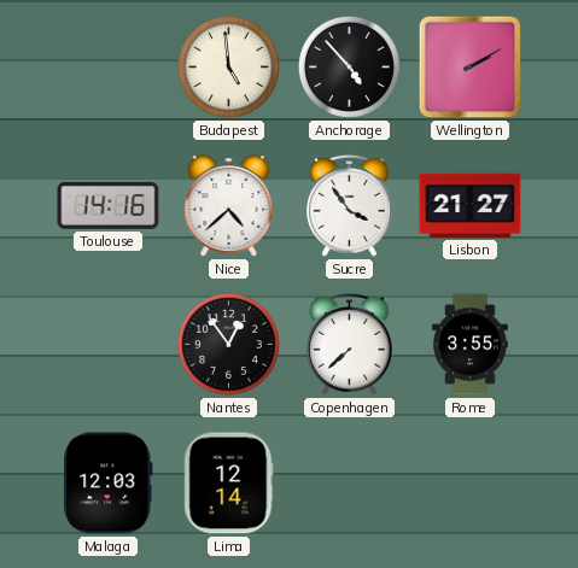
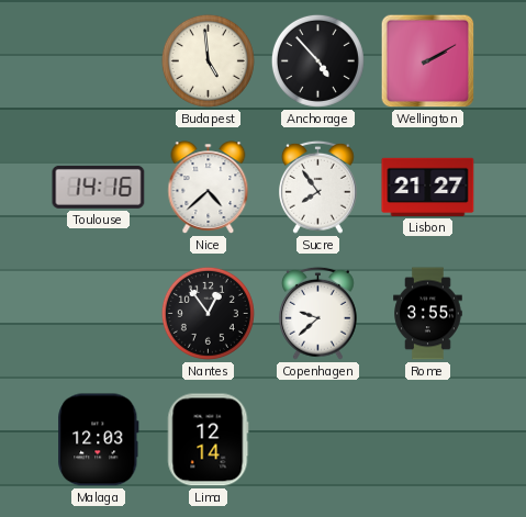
Sucre: 3:54 -> 7:54
Copenhagen: 7:38 -> 9:38
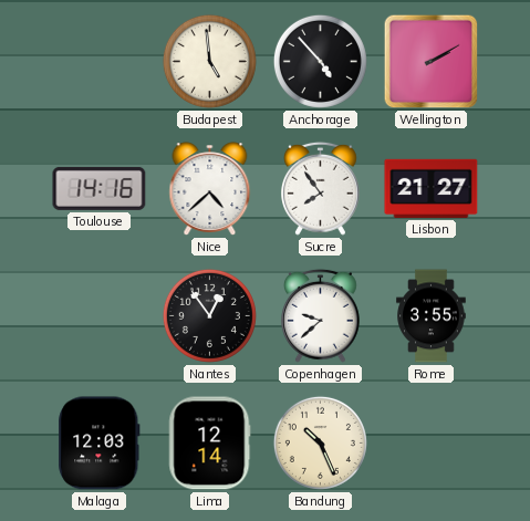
Bandung: none -> 10:26
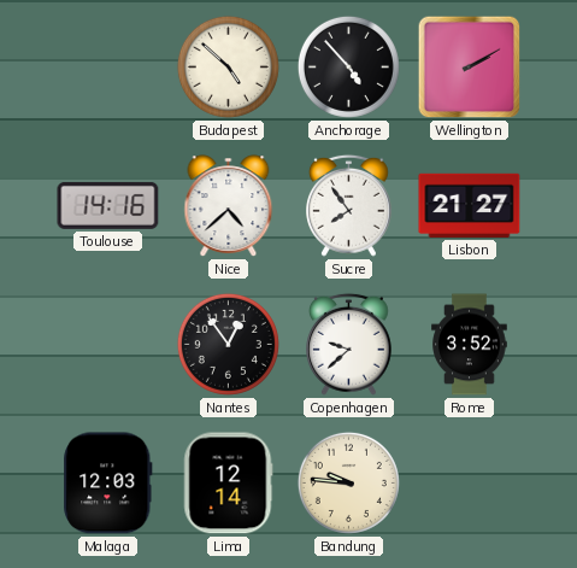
Budapest: 4:59 -> 4:52
Rome: 3:55 -> 3:52
Bandung: 10:26 -> 9:46
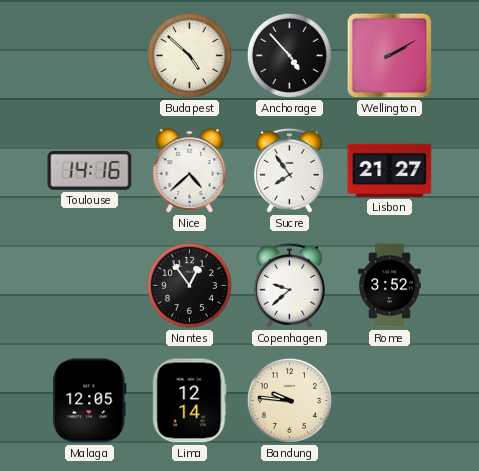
Malaga: 12:03 -> 12:05
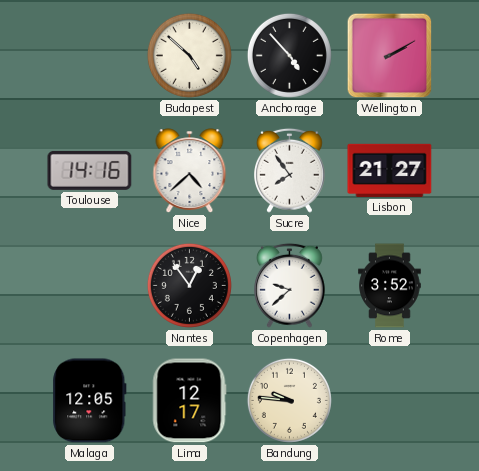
Lima: 12:14 -> 12:17
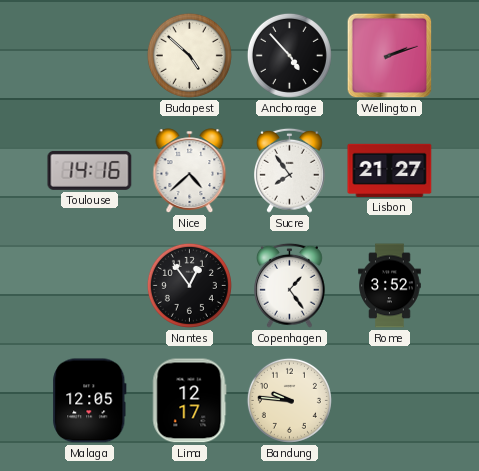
Wellington: 2:10 -> 2:12
Copenhagen: 9:38 -> 1:24
